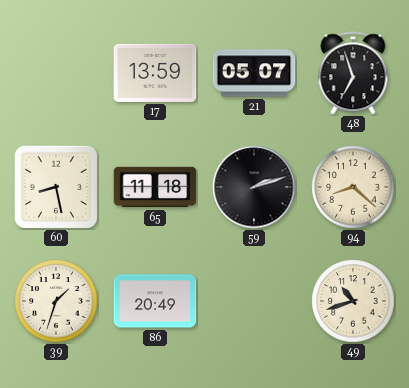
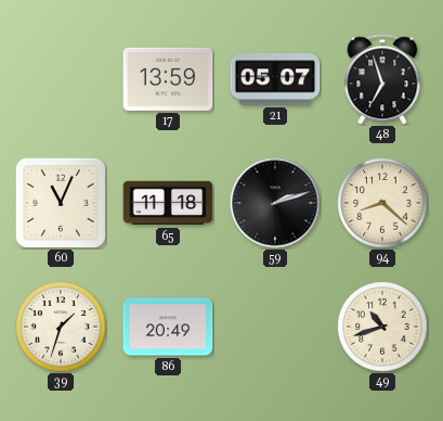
60: 8:28 -> 11:04
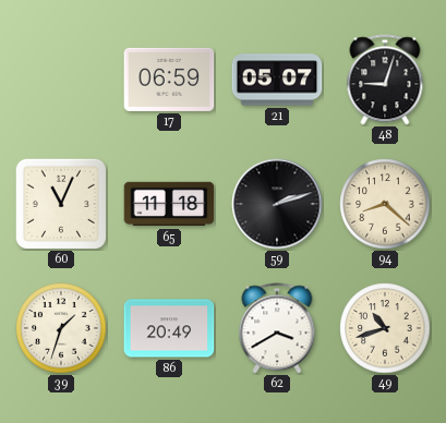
17: 13:59 -> 06:59
48: 6:57 -> 9:03
62: none -> 3:40
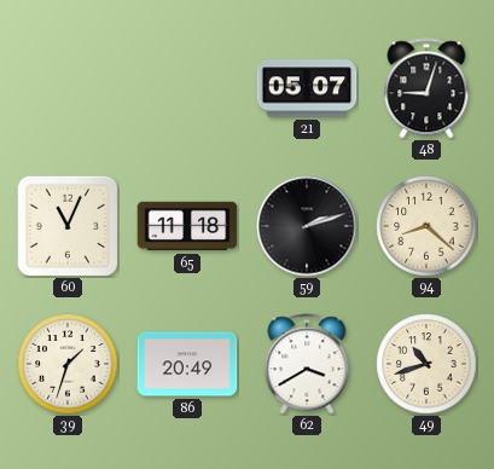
17: 06:59 -> none
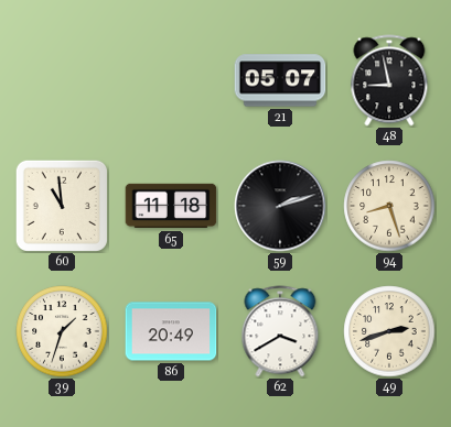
48: 9:03 -> 8:58
60: 11:04 -> 10:59
94: 8:22 -> 8:27
49: 10:42 -> 2:42
